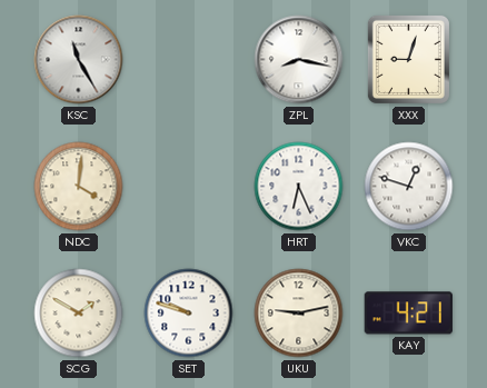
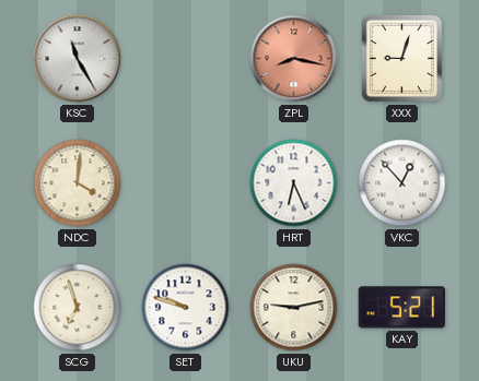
ZPL dial: white -> salmon
VKC: 12:48 -> 12:53
SCG: 1:50 -> 6:57
KAY: 4:21 -> 5:21
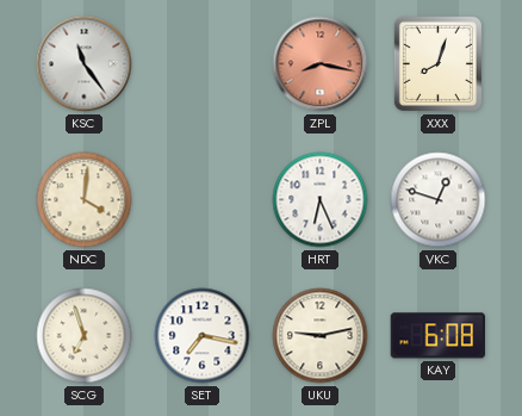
KSC: 11:25 -> 11:24
XXX: 9:03 -> 8:03
VKC: 12:53 -> 12:48
SET: 9:48 -> 7:17
KAY: 5:21 -> 6:08
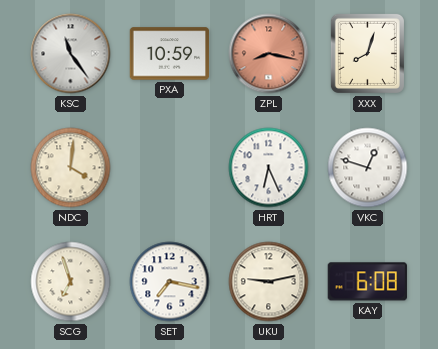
PXA: none -> 10:59
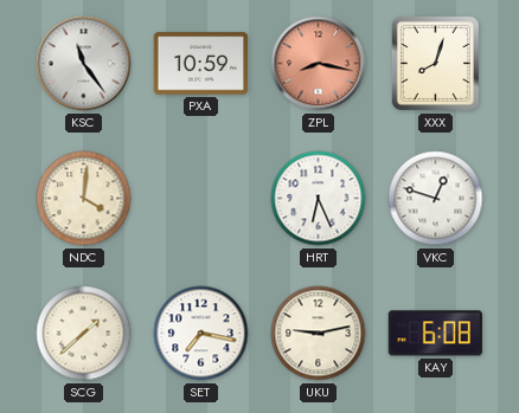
SCG: 6:57 -> 1:38
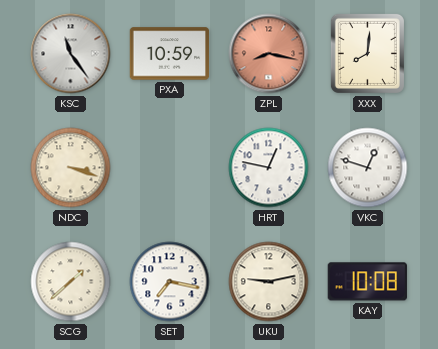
XXX: 8:03 -> 8:01
NDC: 4:01 -> 3:18
HRT: 6:26 -> 12:47
KAY: 6:08 -> 10:08
